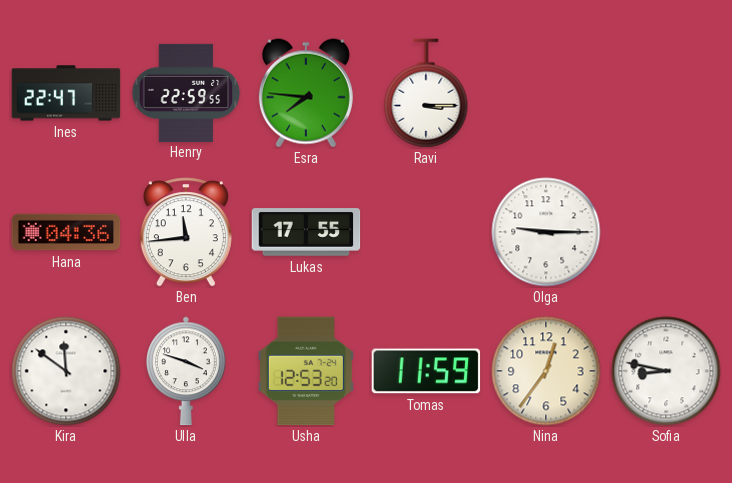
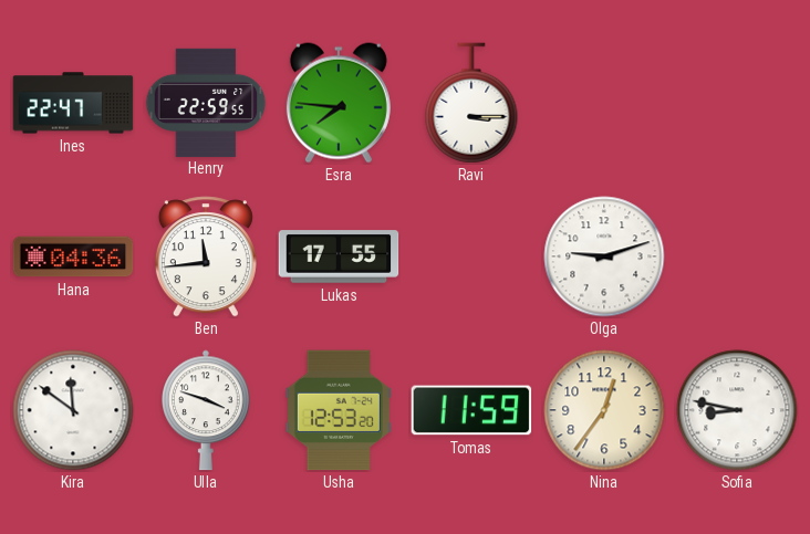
Olga: 9:15 -> 9:12
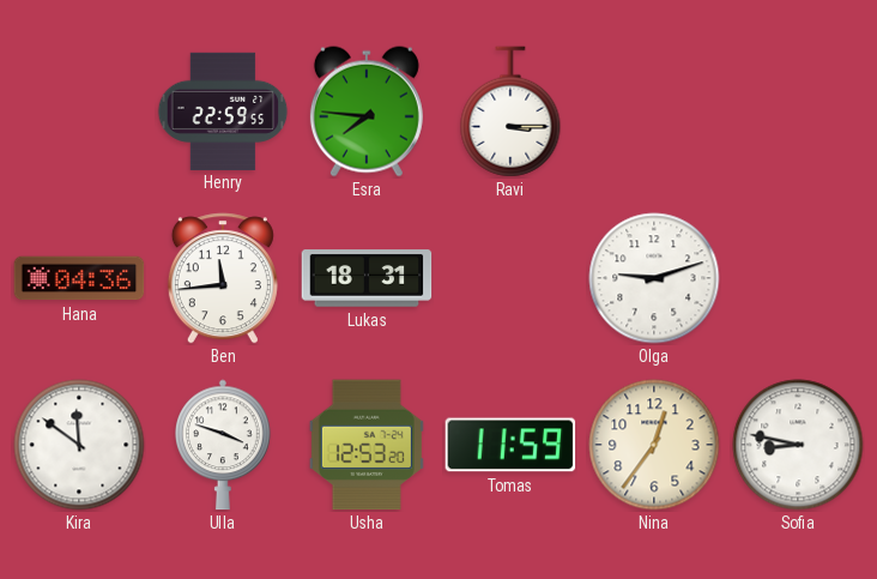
Ines: 22:47 -> none
Lukas: 17:55 -> 18:31
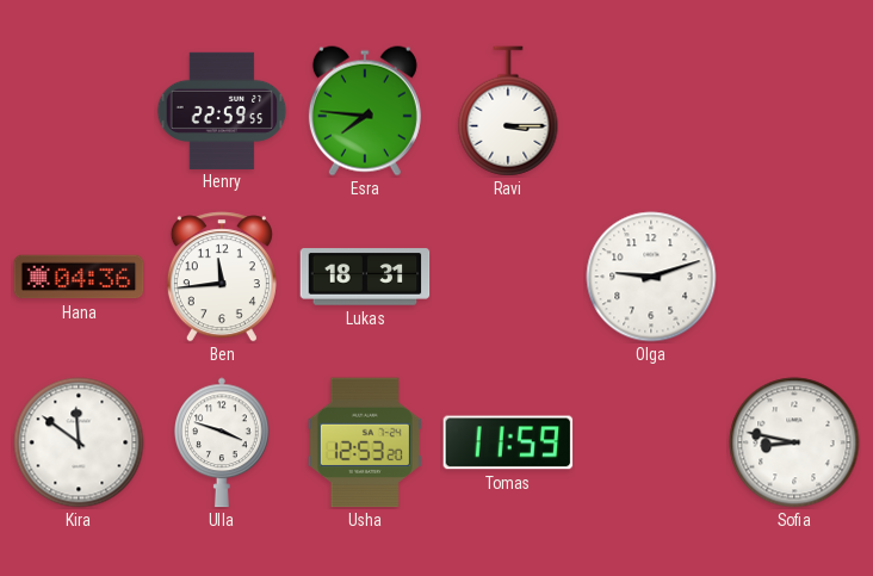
Nina: 12:36 -> none
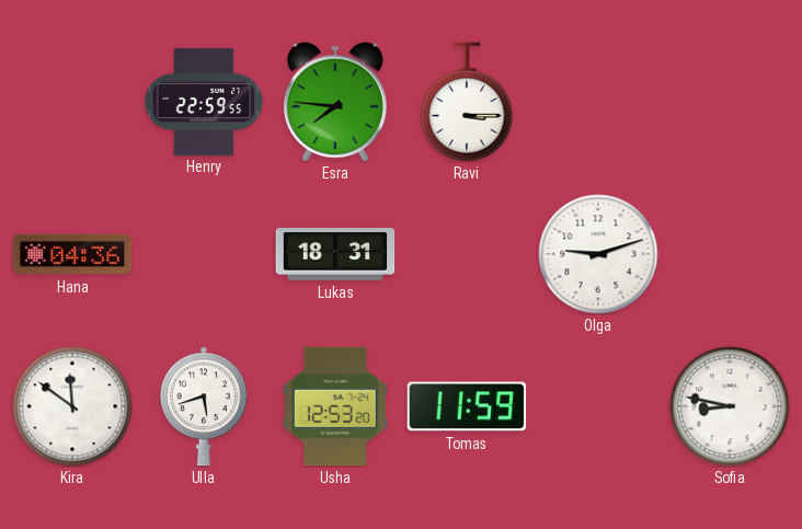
Ben: 11:44 -> none
Ulla: 3:48 -> 5:42
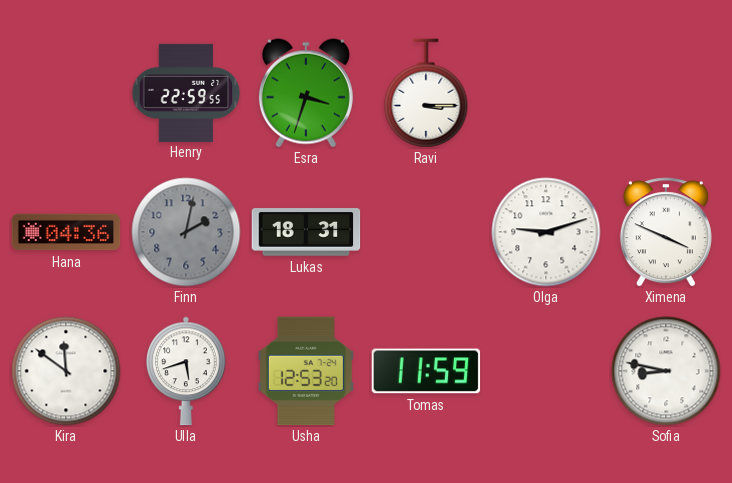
Esra: 7:46 -> 3:33
Finn: none -> 2:02
Ximena: none -> 3:49
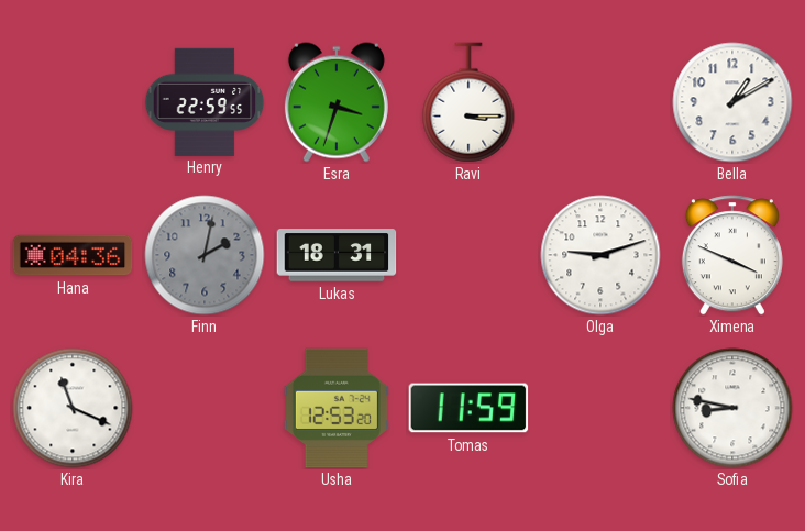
Bella: none -> 1:10
Kira: 11:51 -> 11:19
Ulla: 5:42 -> none
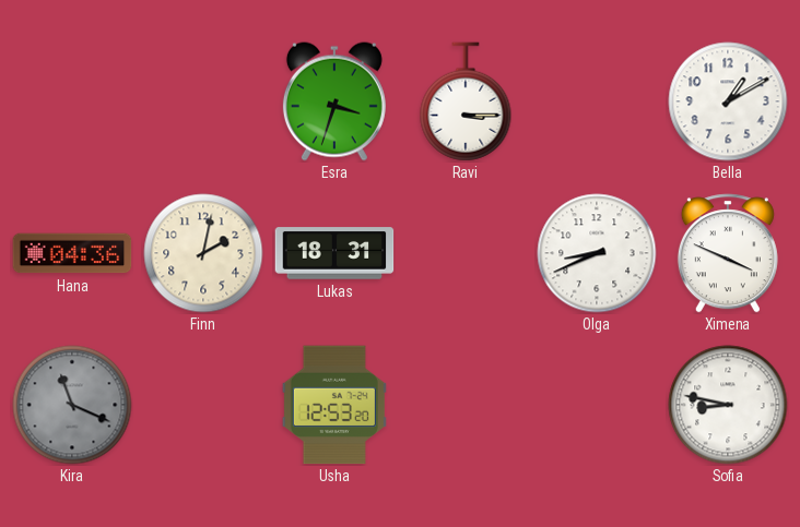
Henry: 22:59 -> none
Finn dial: grey -> cream
Olga: 9:12 -> 8:41
Kira dial: white -> grey
Tomas: 11:59 -> none
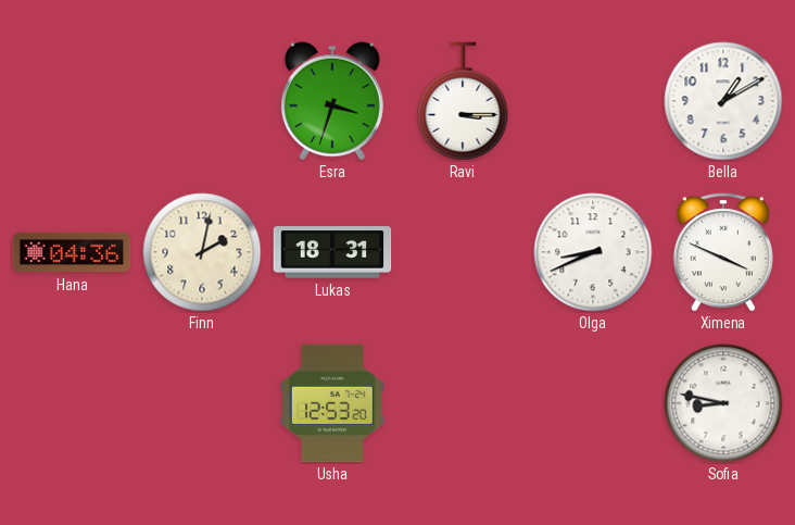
Kira: 11:19 -> none
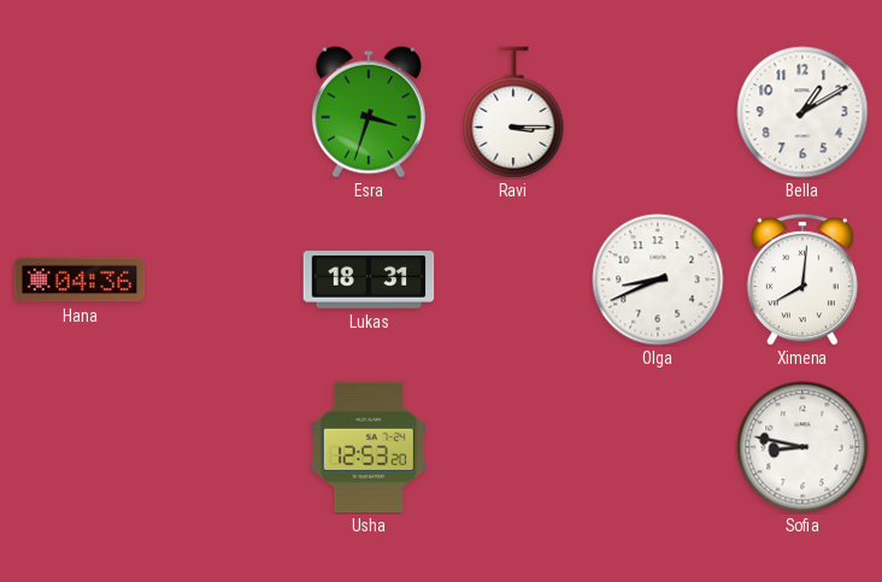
Finn: 2:02 -> none
Ximena: 3:49 -> 8:01
